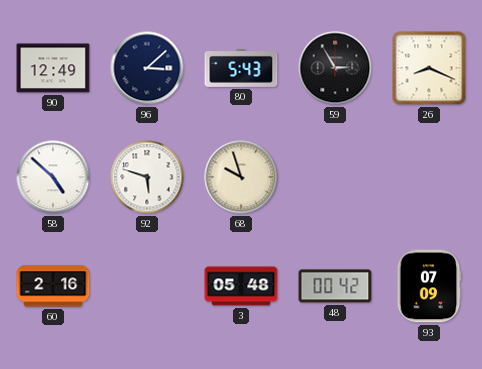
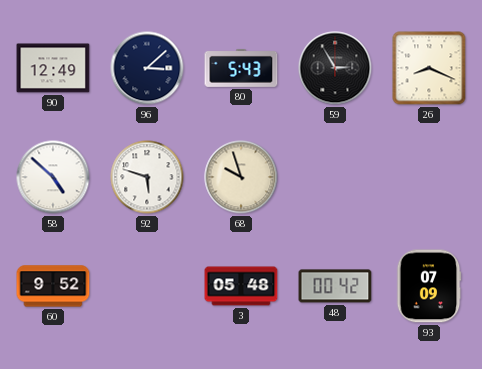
60: 2:16 -> 9:52
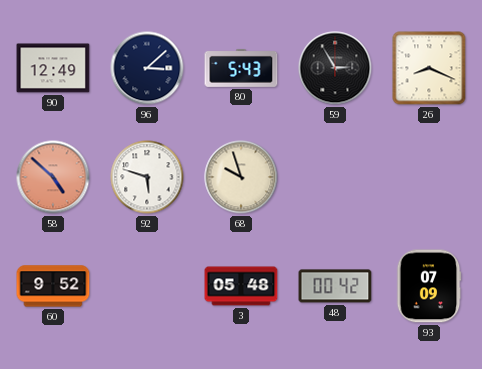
58 dial: white -> salmon
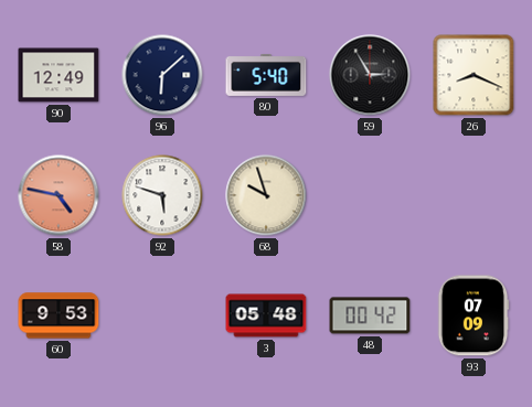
96: 3:08 -> 6:08
80: 5:43 -> 5:40
58: 4:52 -> 4:47
60: 9:52 -> 9:53
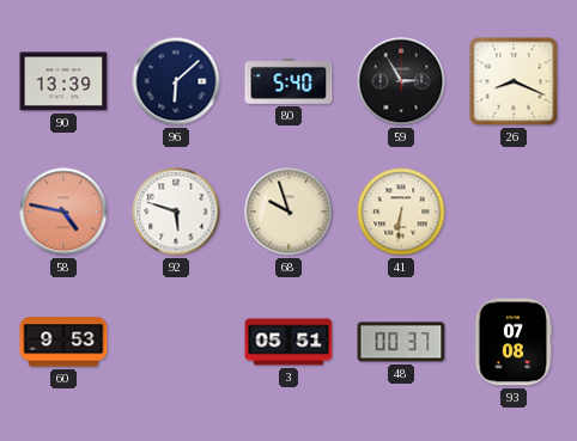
90: 12:49 -> 13:39
41: none -> 6:31
3: 05:48 -> 05:51
48: 00:42 -> 00:37
93: 07:09 -> 07:08
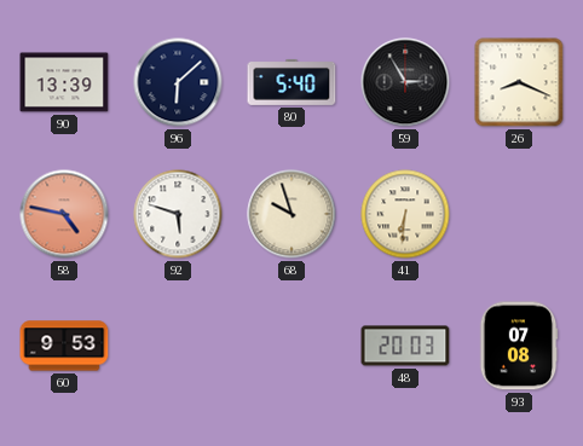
3: 05:51 -> none
48: 00:37 -> 20:03
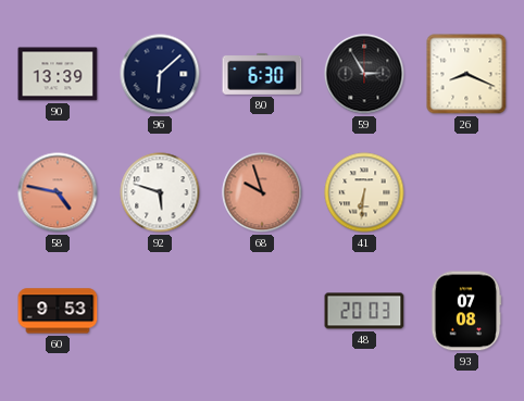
80: 5:40 -> 6:30
68 dial: cream -> salmon
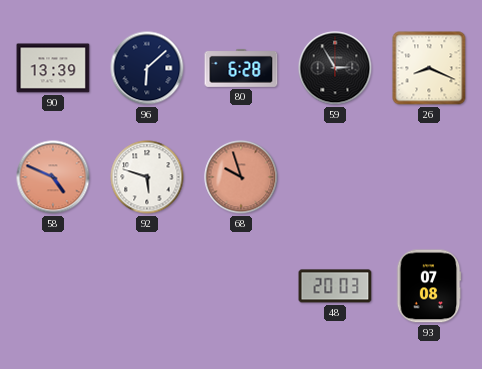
80: 6:30 -> 6:28
58: 4:47 -> 4:49
41: 6:31 -> none
60: 9:53 -> none
